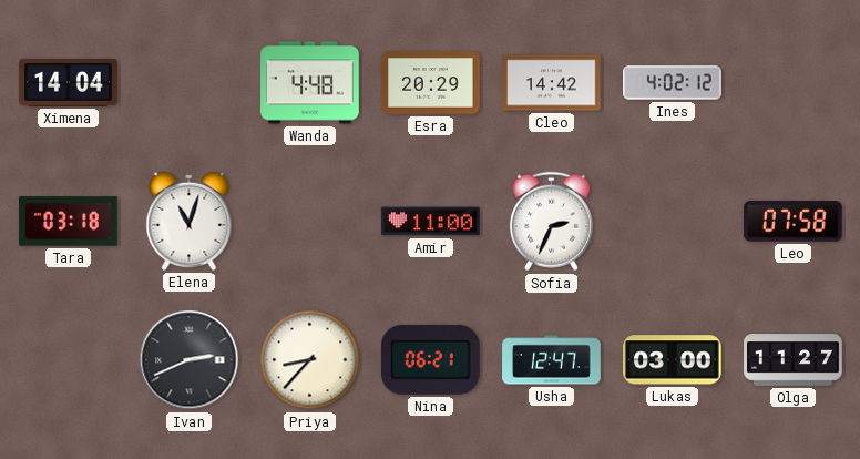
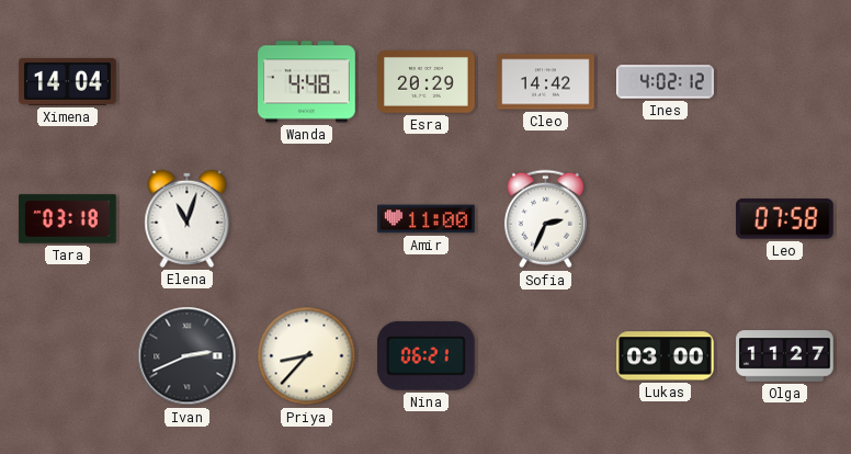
Usha: 12:47 -> none
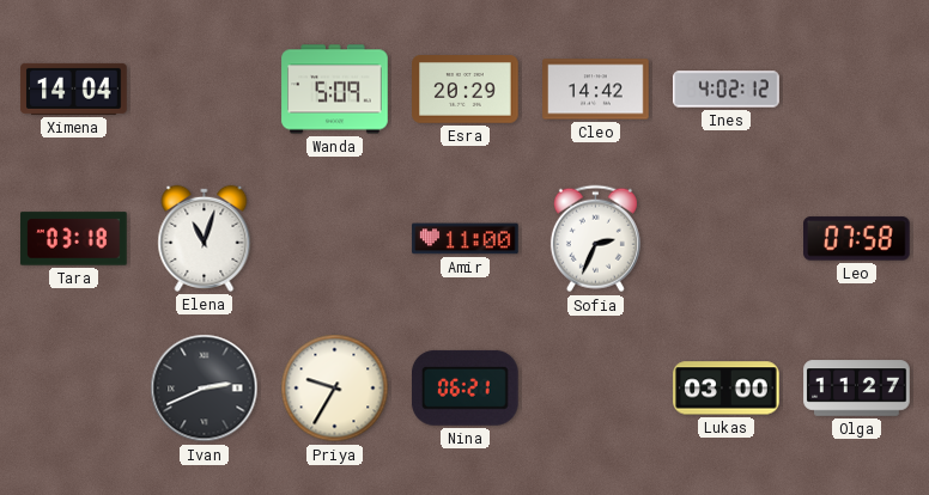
Wanda: 4:48 -> 5:09
Priya: 8:37 -> 9:35
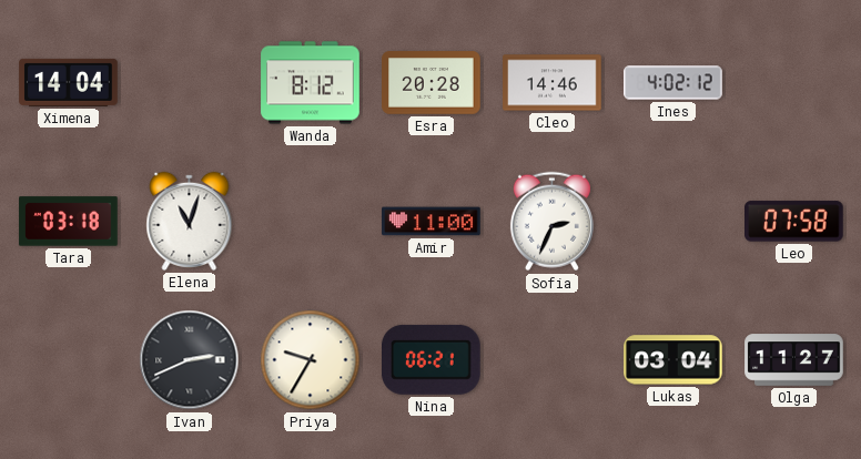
Wanda: 5:09 -> 8:12
Esra: 20:29 -> 20:28
Cleo: 14:42 -> 14:46
Lukas: 03:00 -> 03:04
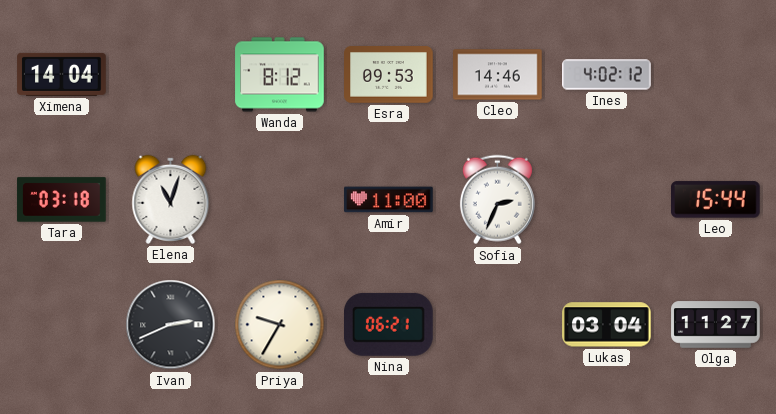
Esra: 20:28 -> 09:53
Leo: 07:58 -> 15:44
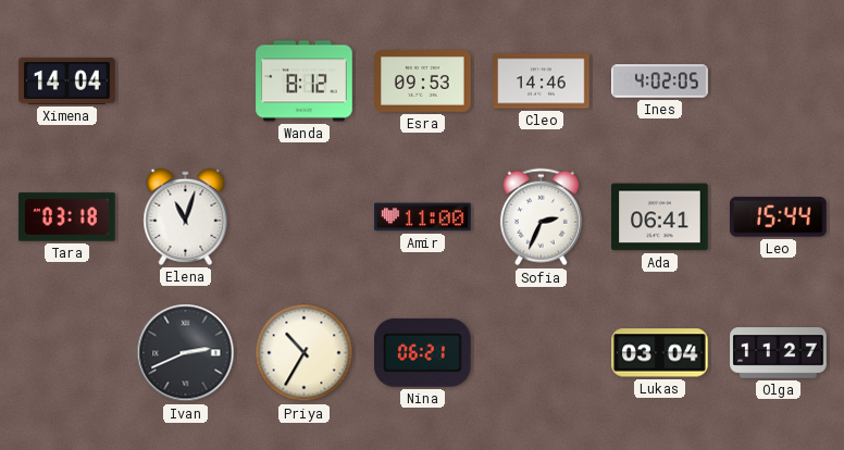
Ines: 4:02:12 -> 4:02:05
Ada: none -> 06:41
Priya: 9:35 -> 10:35
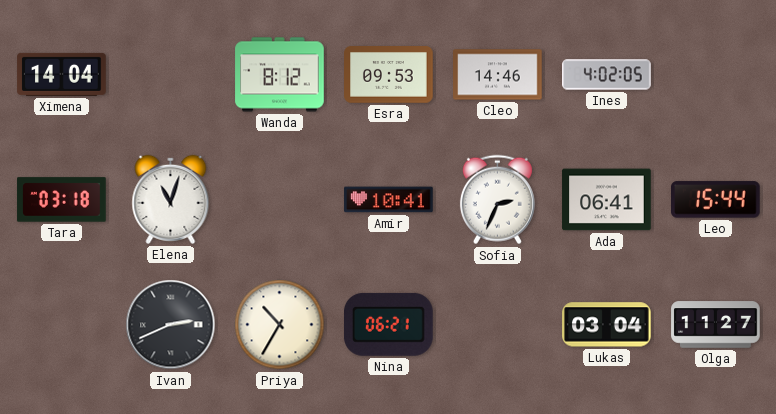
Amir: 11:00 -> 10:41
